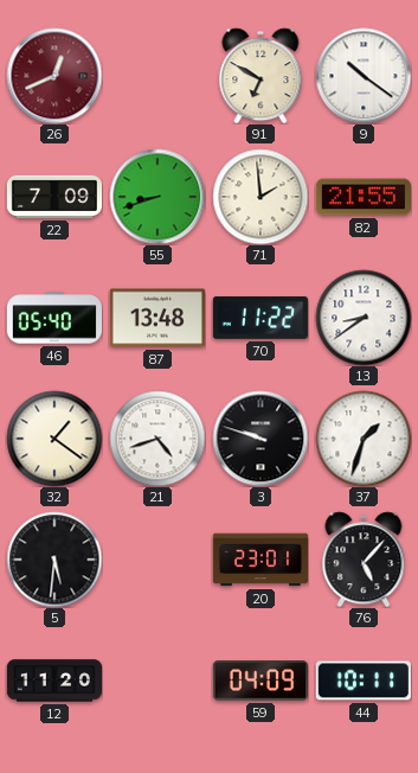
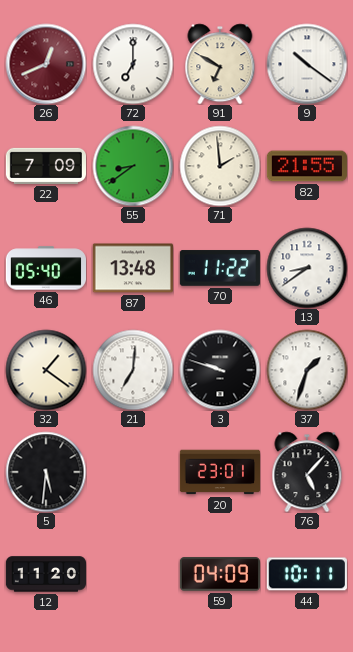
72: none -> 7:00
55: 8:42 -> 8:39
21: 4:42 -> 7:01
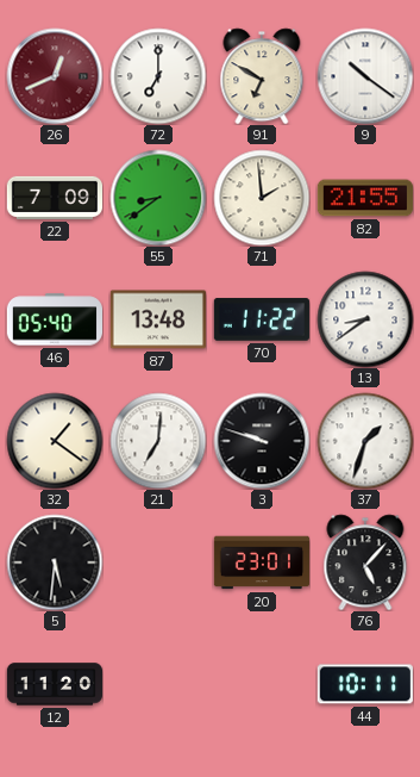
59: 04:09 -> none
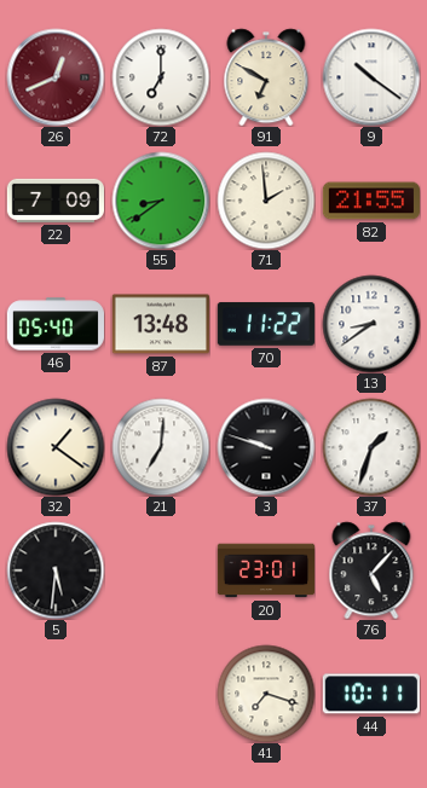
12: 11:20 -> none
41: none -> 7:18
